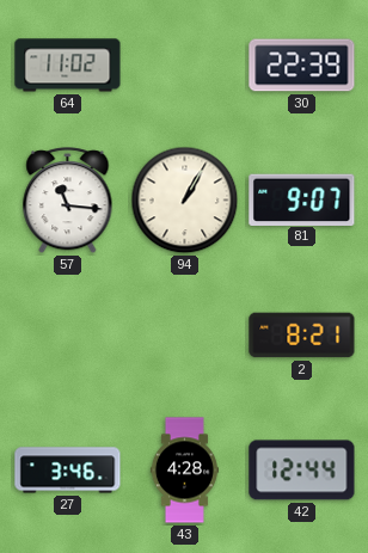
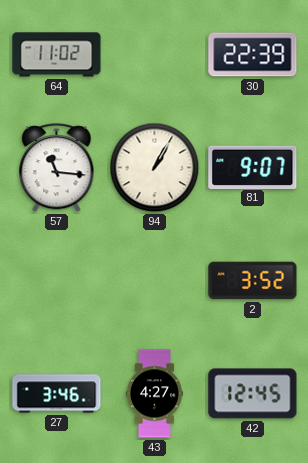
2: 8:21 -> 3:52
43: 4:28 -> 4:27
42: 12:44 -> 12:45
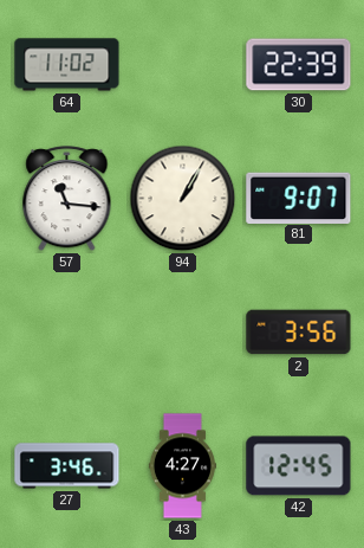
2: 3:52 -> 3:56
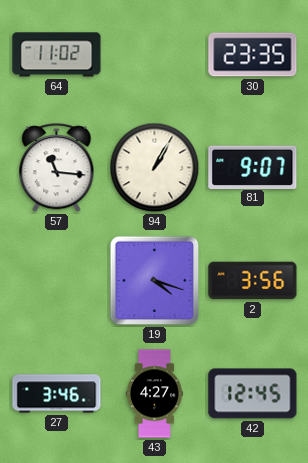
30: 22:39 -> 23:35
19: none -> 4:18
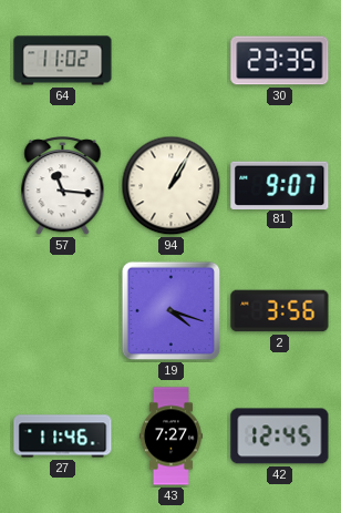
27: 3:46 -> 11:46
43: 4:27 -> 7:27
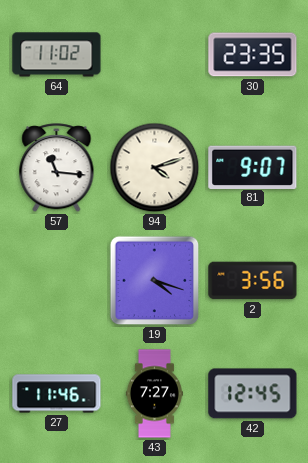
94: 1:05 -> 4:12
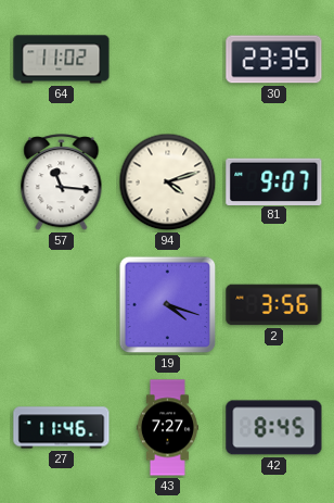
42: 12:45 -> 8:45
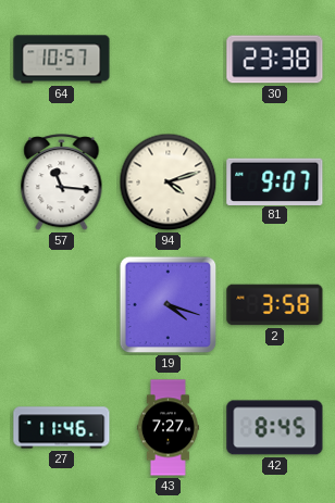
64: 11:02 -> 10:57
30: 23:35 -> 23:38
2: 3:56 -> 3:58
